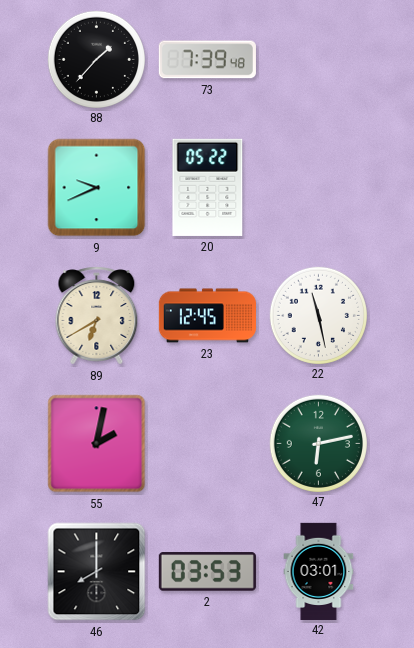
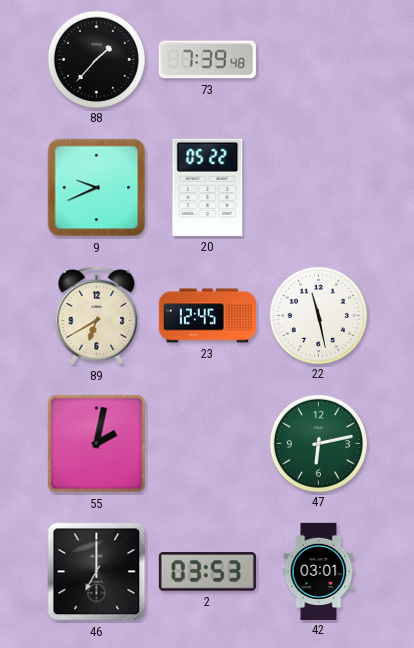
46: 8:00 -> 7:00
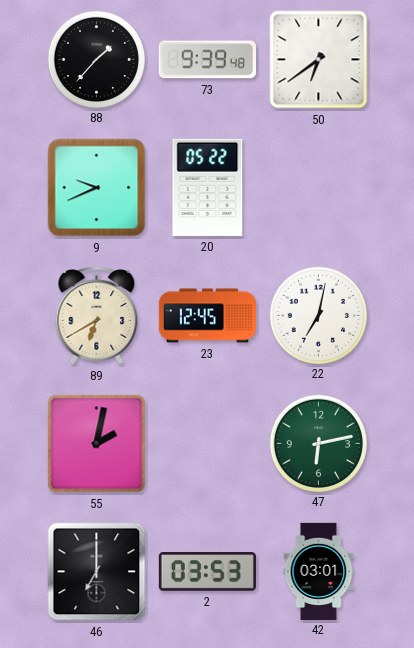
73: 7:39 -> 9:39
50: none -> 6:39
22: 11:28 -> 7:02
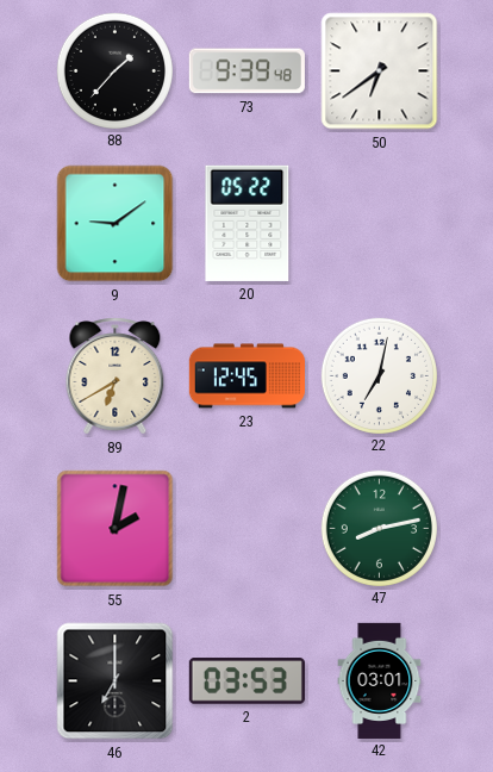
9: 9:41 -> 9:09
47: 6:13 -> 8:13
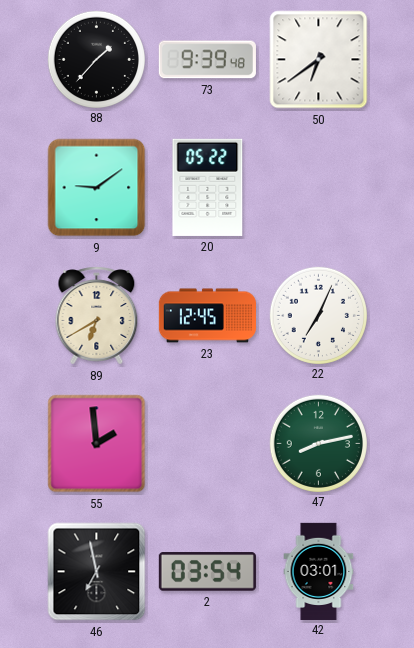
22: 7:02 -> 7:04
55: 2:02 -> 1:59
46: 7:00 -> 6:58
2: 03:53 -> 03:54
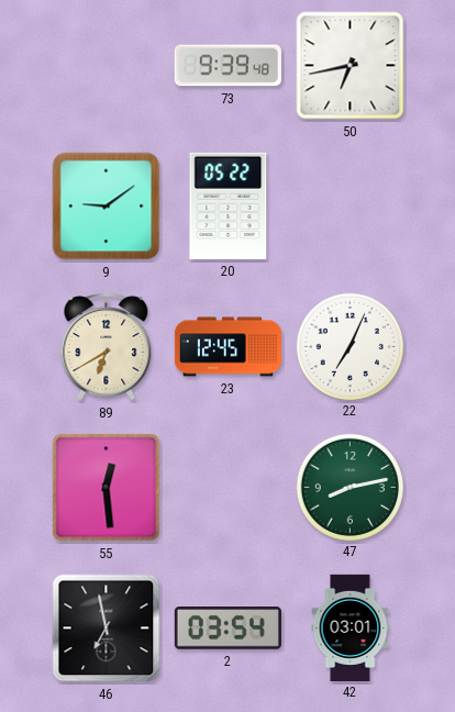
88: 1:37 -> none
50: 6:39 -> 6:43
55: 1:59 -> 12:29
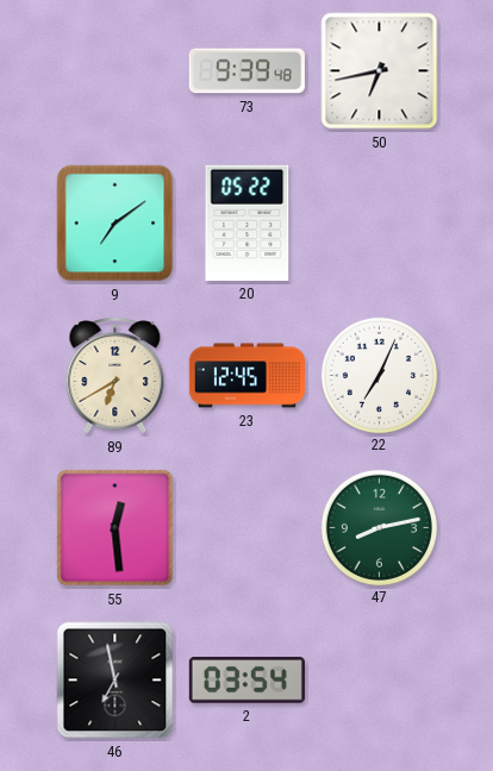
9: 9:09 -> 7:09
42: 03:01 -> none
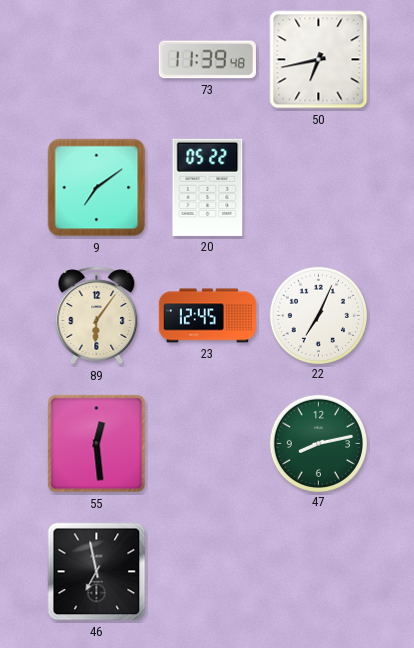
73: 9:39 -> 11:39
89: 6:40 -> 6:06
2: 03:54 -> none
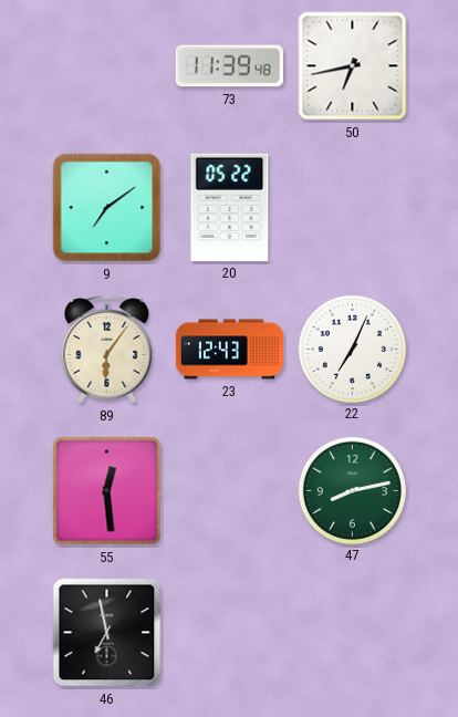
23: 12:45 -> 12:43
